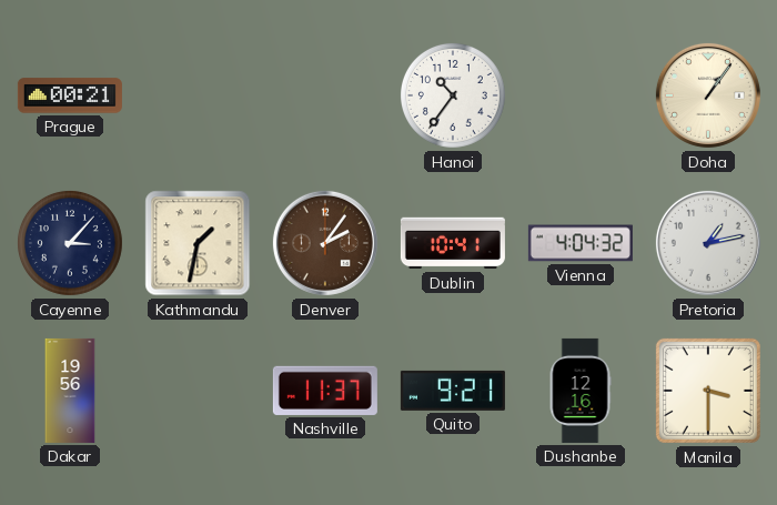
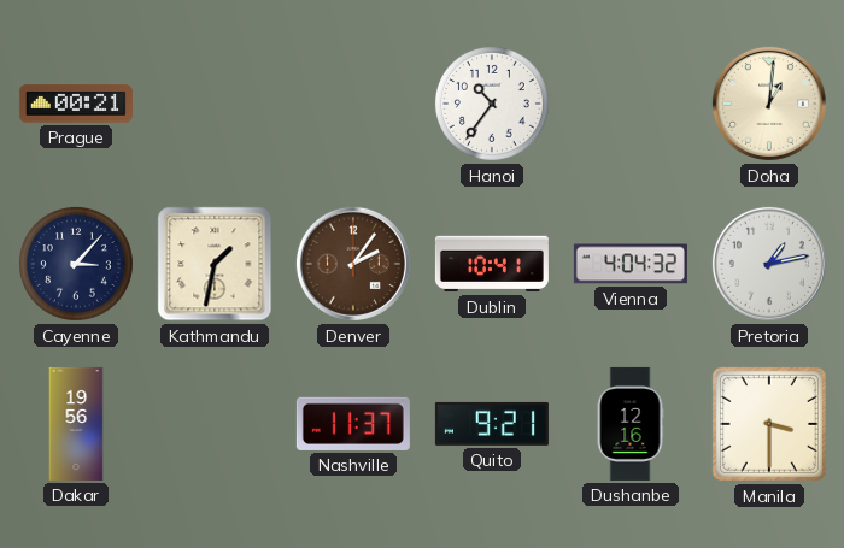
Doha: 1:06 -> 1:01
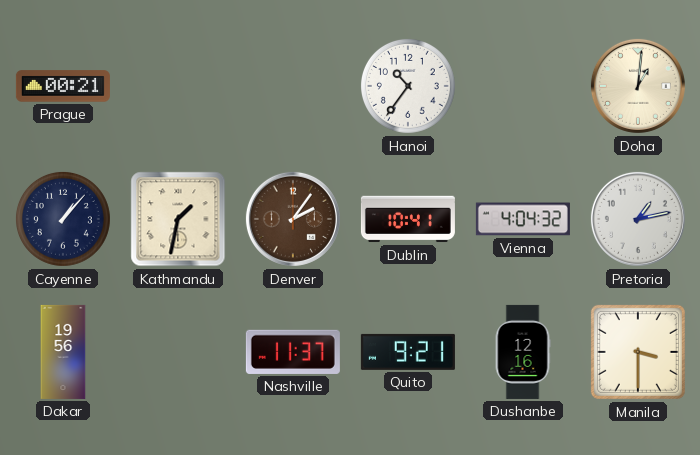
Cayenne: 3:07 -> 1:07
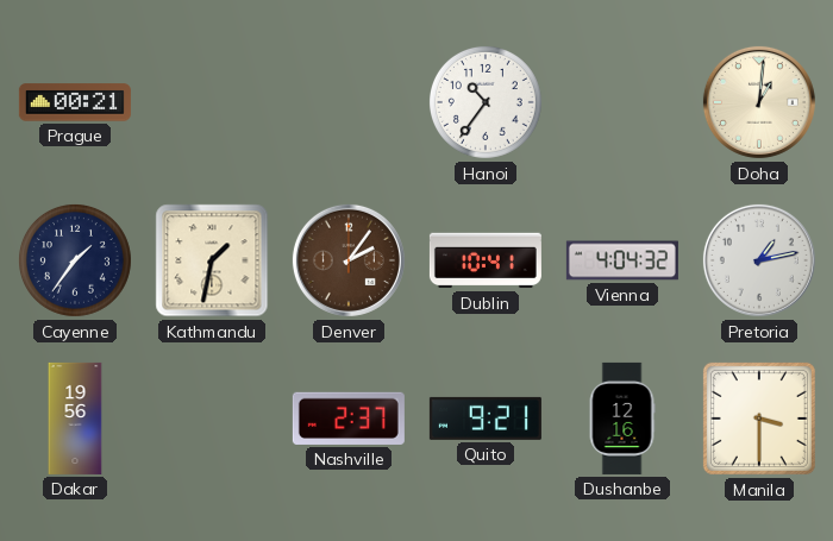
Cayenne: 1:07 -> 1:36
Nashville: 11:37 -> 2:37
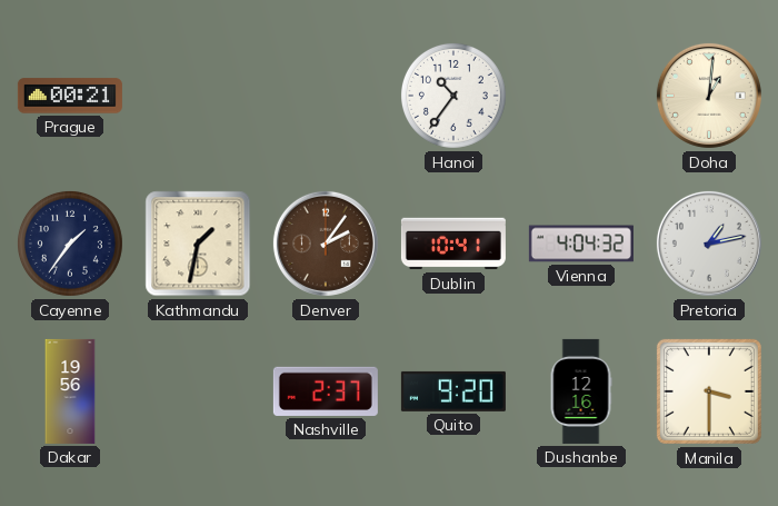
Quito: 9:21 -> 9:20
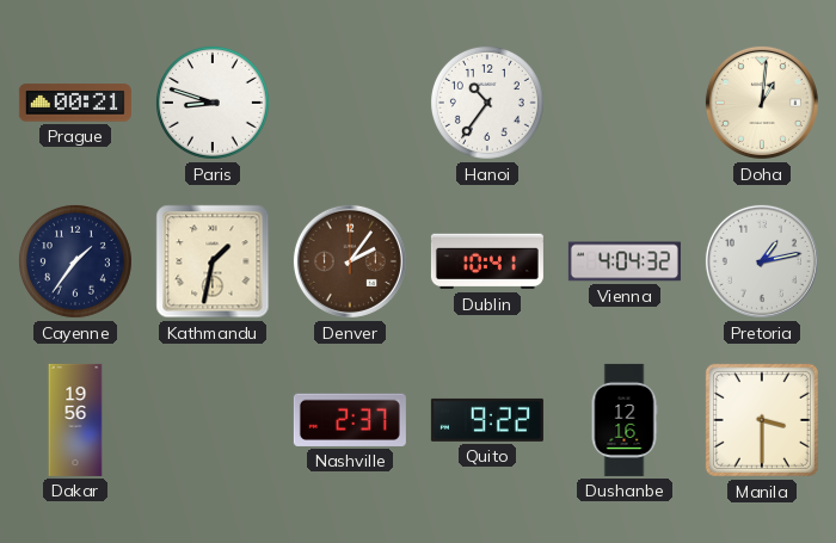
Paris: none -> 8:48
Quito: 9:20 -> 9:22
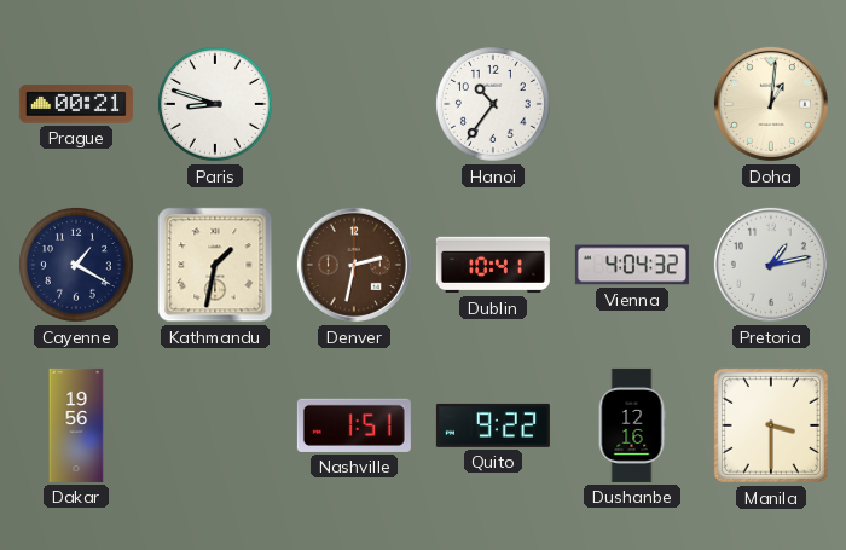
Cayenne: 1:36 -> 1:20
Denver: 2:06 -> 2:32
Nashville: 2:37 -> 1:51
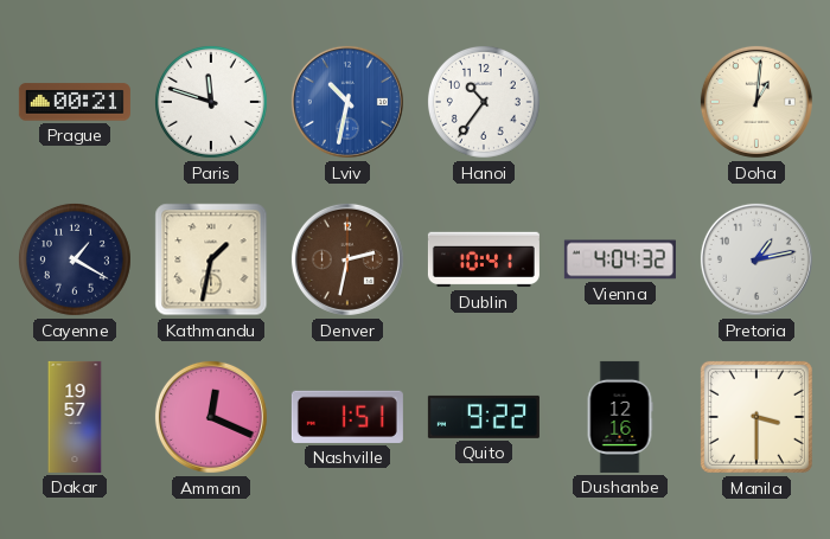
Paris: 8:48 -> 11:48
Lviv: none -> 10:32
Dakar: 19:56 -> 19:57
Amman: none -> 12:19
